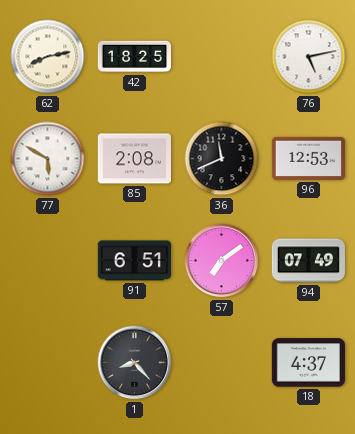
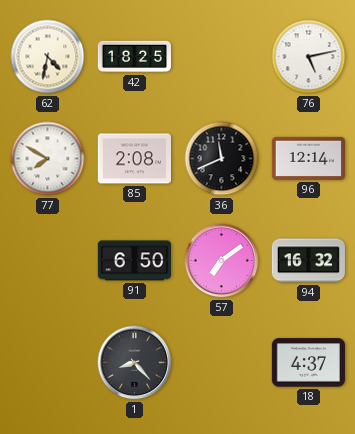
62: 8:13 -> 4:32
77: 5:50 -> 7:50
96: 12:53 -> 12:14
91: 6:51 -> 6:50
94: 07:49 -> 16:32
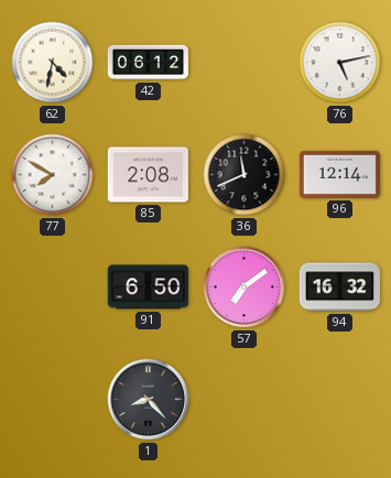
42: 18:25 -> 06:12
18: 4:37 -> none
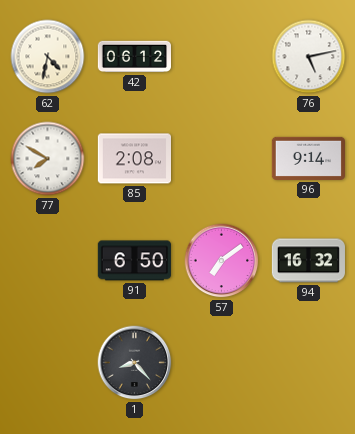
36: 11:41 -> none
96: 12:14 -> 9:14
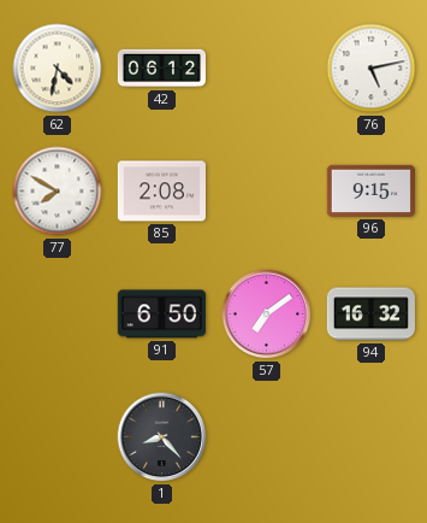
96: 9:14 -> 9:15
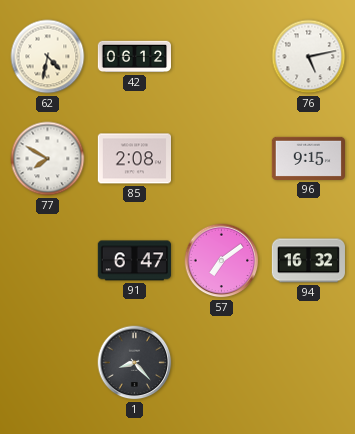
91: 6:50 -> 6:47
